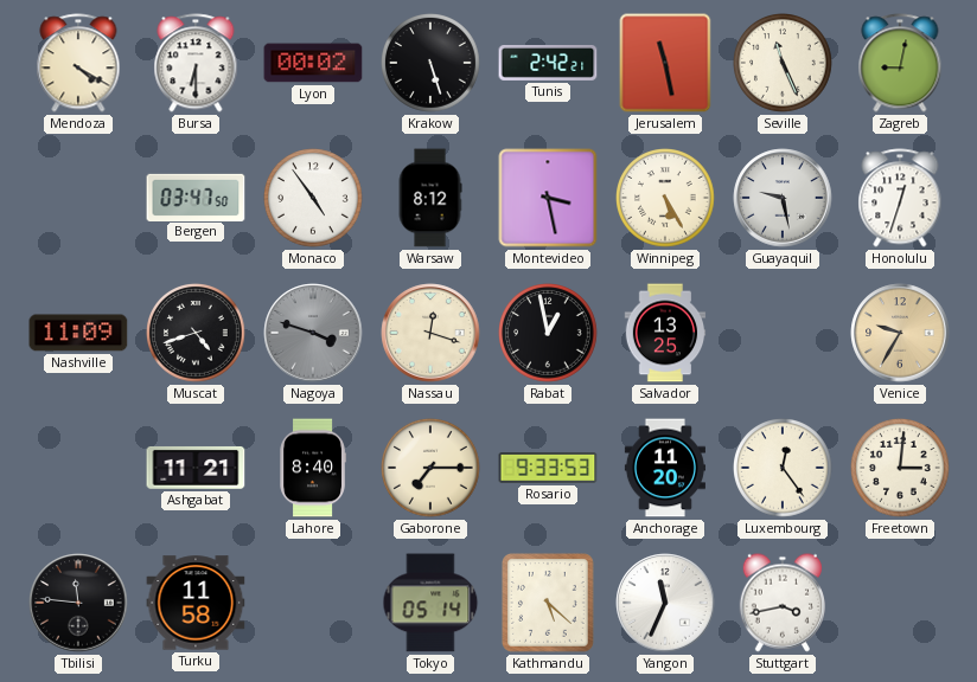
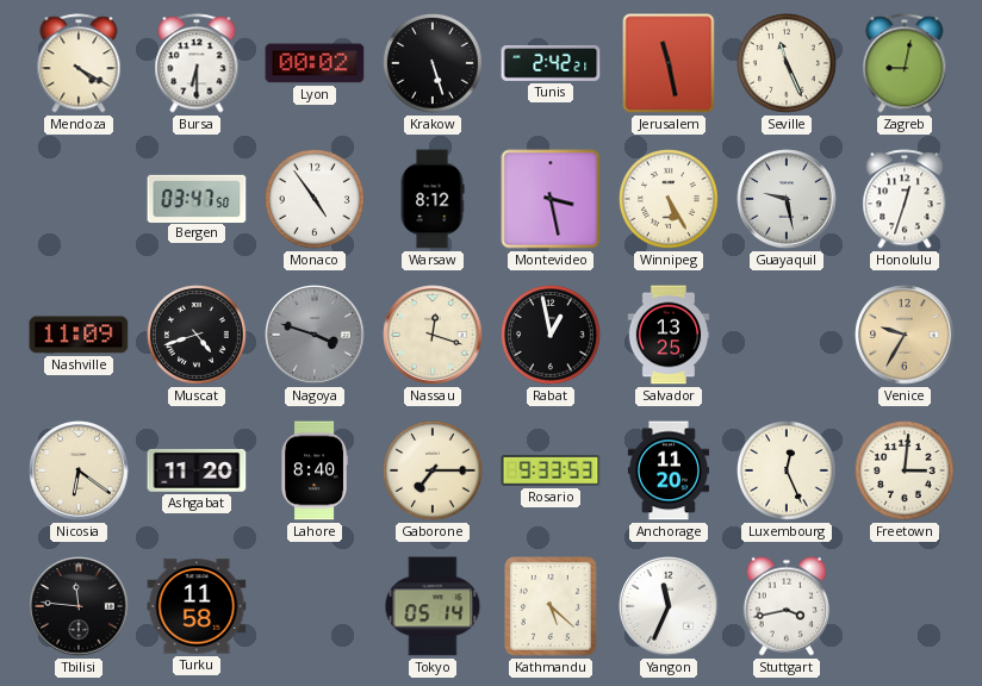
Nicosia: none -> 6:21
Ashgabat: 11:21 -> 11:20
Luxembourg: 12:24 -> 12:26
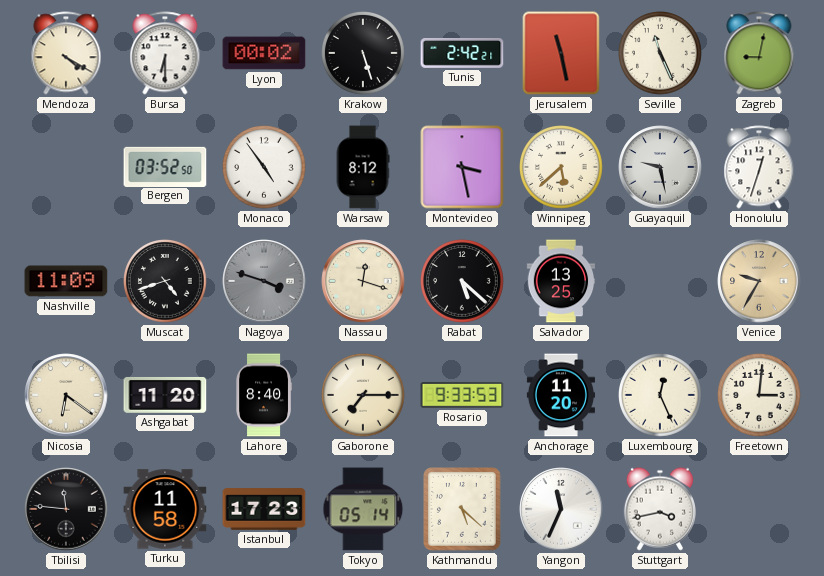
Bergen: 03:47 -> 03:52
Winnipeg: 5:25 -> 5:38
Rabat: 12:58 -> 5:22
Istanbul: none -> 17:23
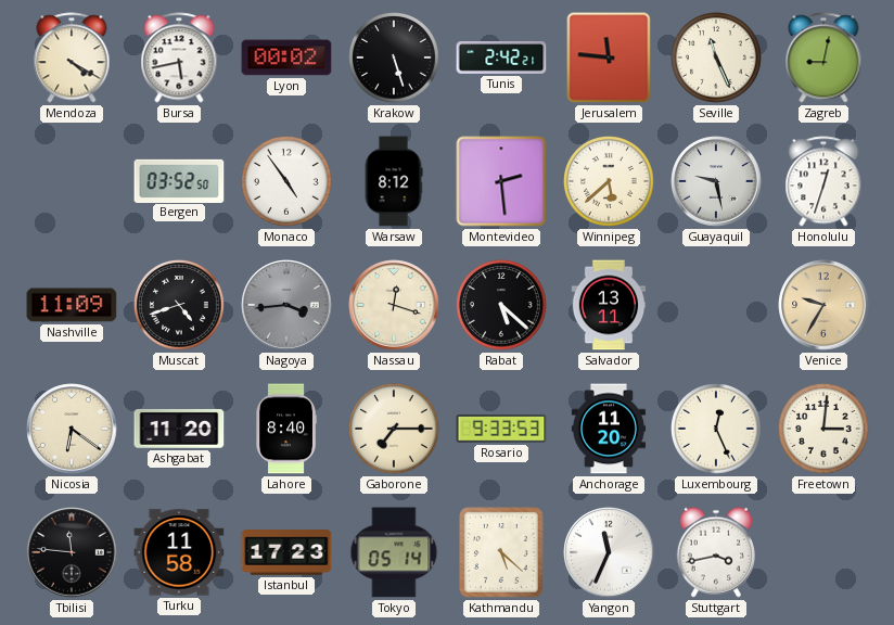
Bursa: 6:30 -> 5:43
Jerusalem: 11:28 -> 11:46
Montevideo: 3:28 -> 2:29
Nagoya: 3:48 -> 3:44
Salvador: 13:25 -> 13:11
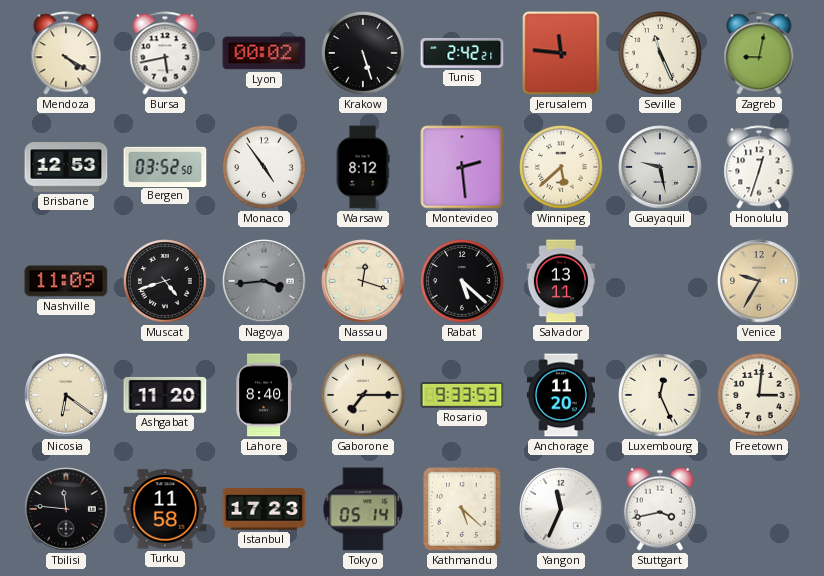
Brisbane: none -> 12:53
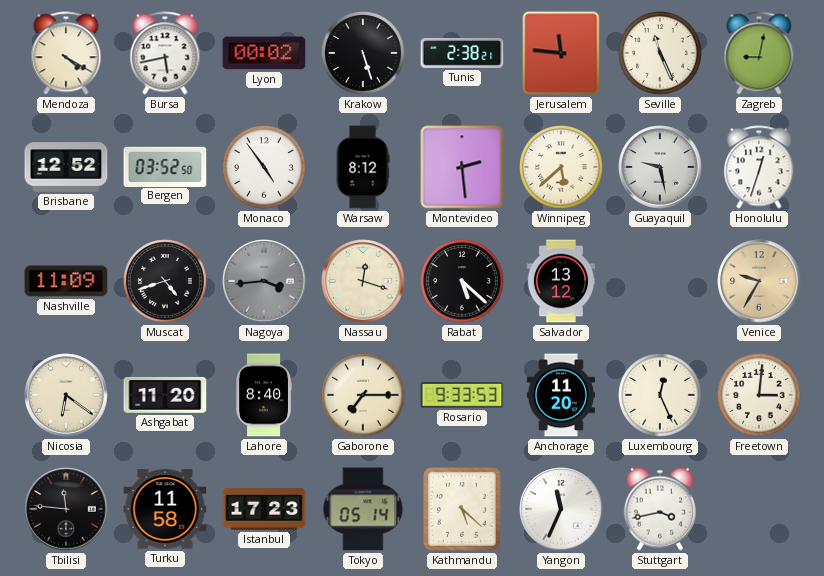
Tunis: 2:42 -> 2:38
Brisbane: 12:53 -> 12:52
Salvador: 13:11 -> 13:12
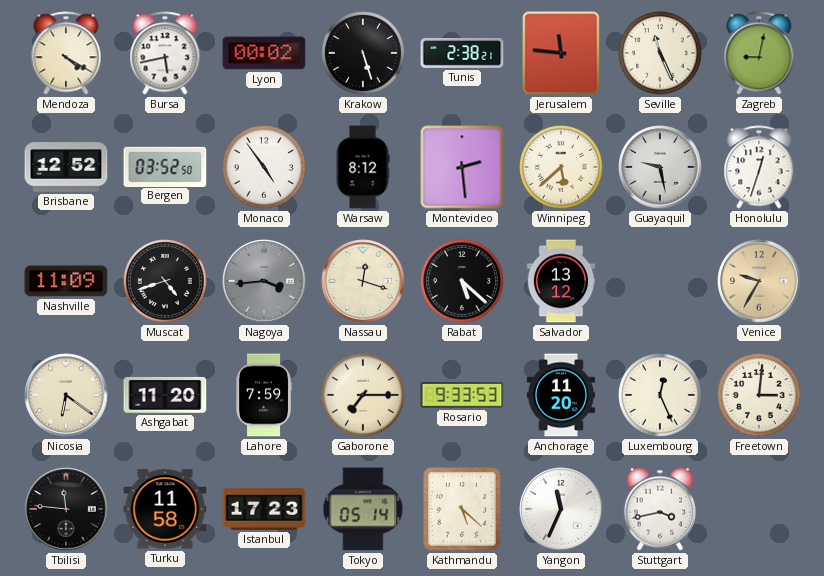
Lahore: 8:40 -> 7:59
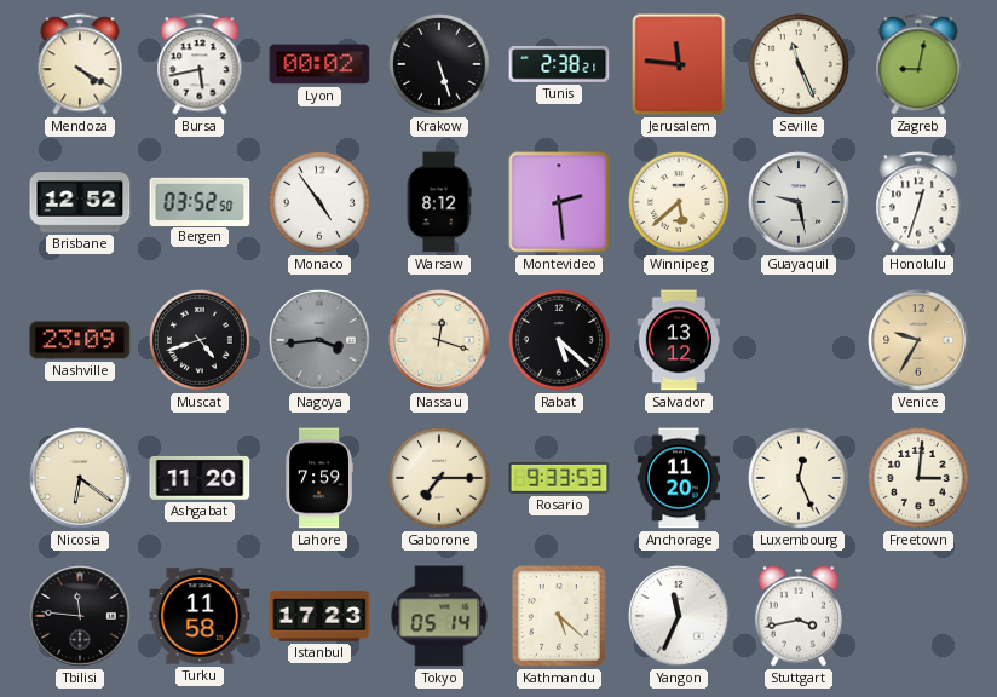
Nashville: 11:09 -> 23:09
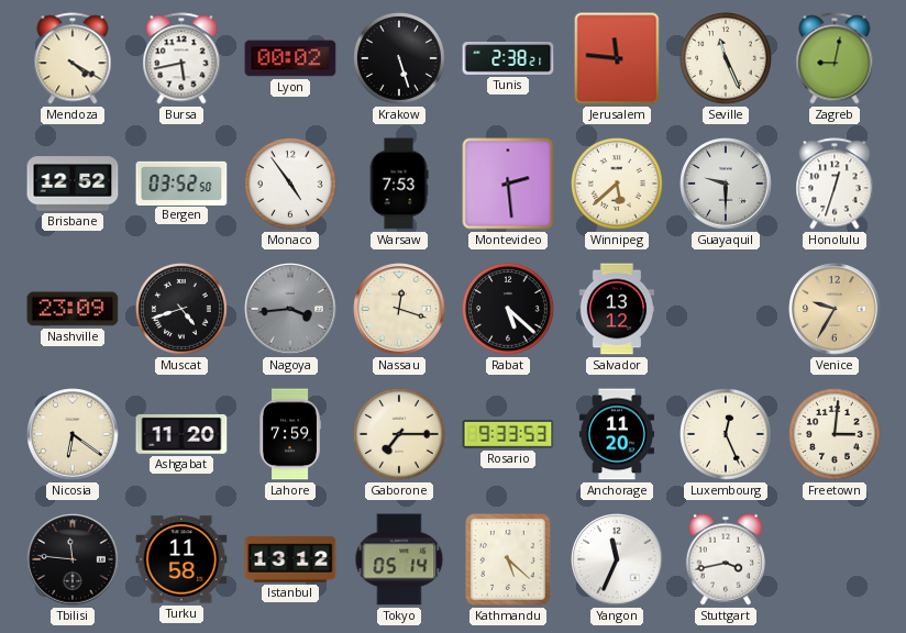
Warsaw: 8:12 -> 7:53
Guayaquil: 9:28 -> 9:30
Istanbul: 17:23 -> 13:12
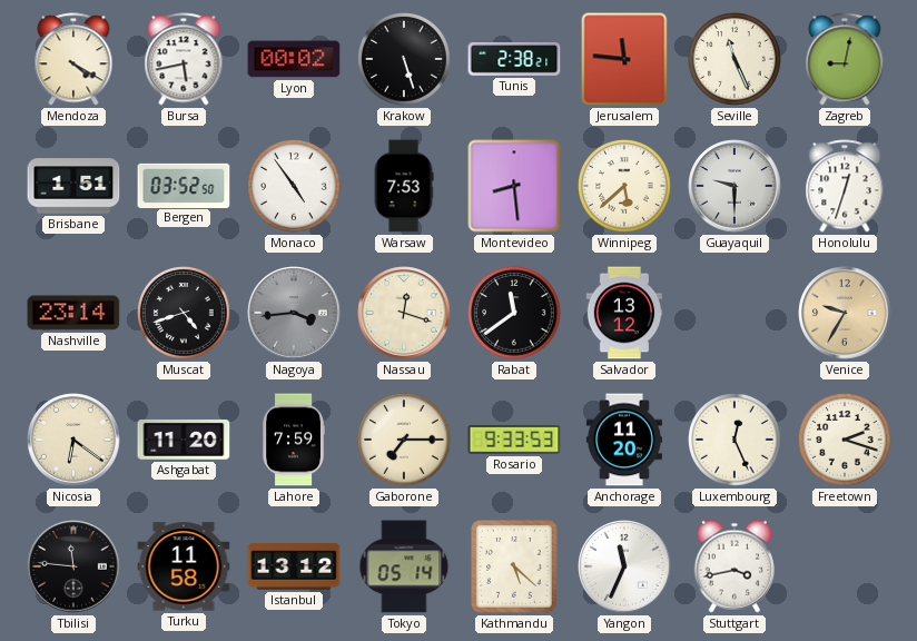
Brisbane: 12:52 -> 1:51
Montevideo: 2:29 -> 8:29
Nashville: 23:09 -> 23:14
Rabat: 5:22 -> 11:39
Freetown: 3:01 -> 2:18
